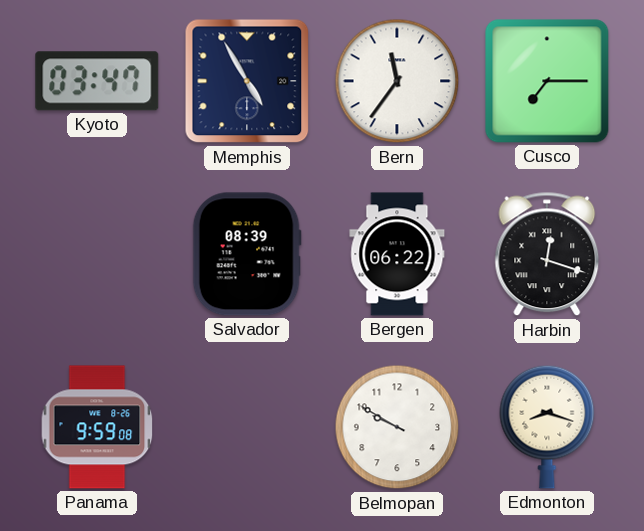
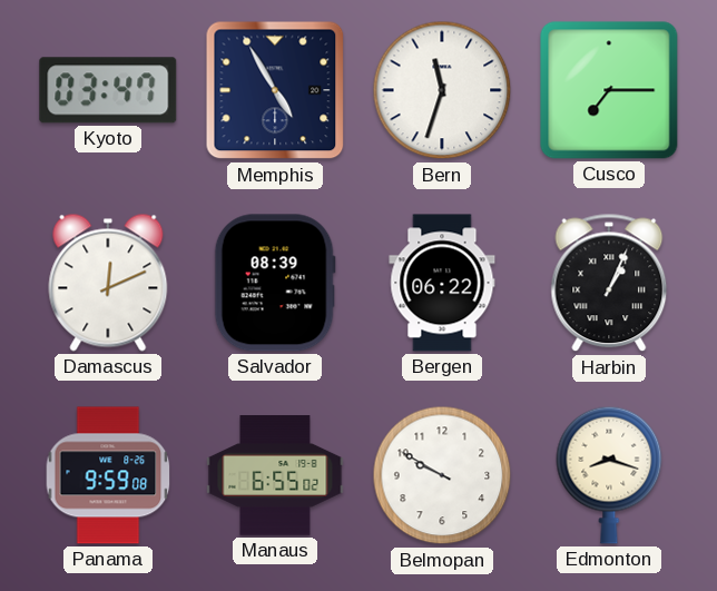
Bern: 11:36 -> 11:33
Damascus: none -> 12:11
Harbin: 12:18 -> 1:04
Manaus: none -> 6:55
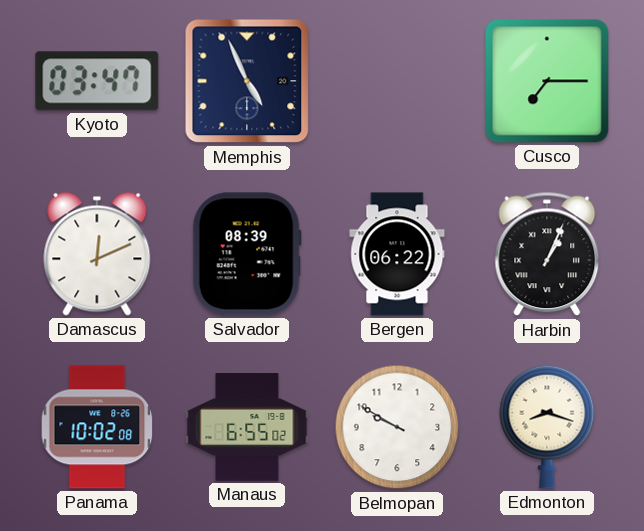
Memphis: 4:55 -> 4:56
Bern: 11:33 -> none
Panama: 9:59 -> 10:02
